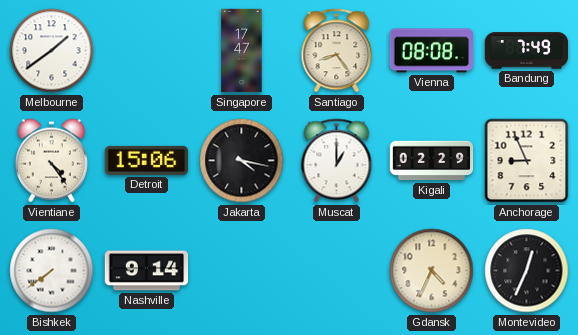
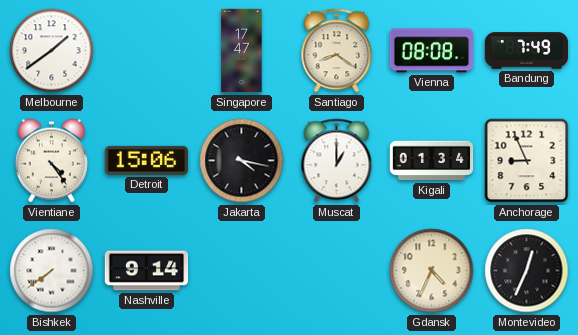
Santiago: 8:24 -> 8:21
Kigali: 02:29 -> 01:34
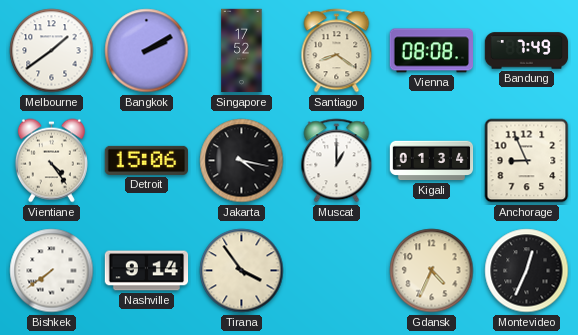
Bangkok: none -> 2:10
Singapore: 17:47 -> 17:52
Tirana: none -> 3:54
